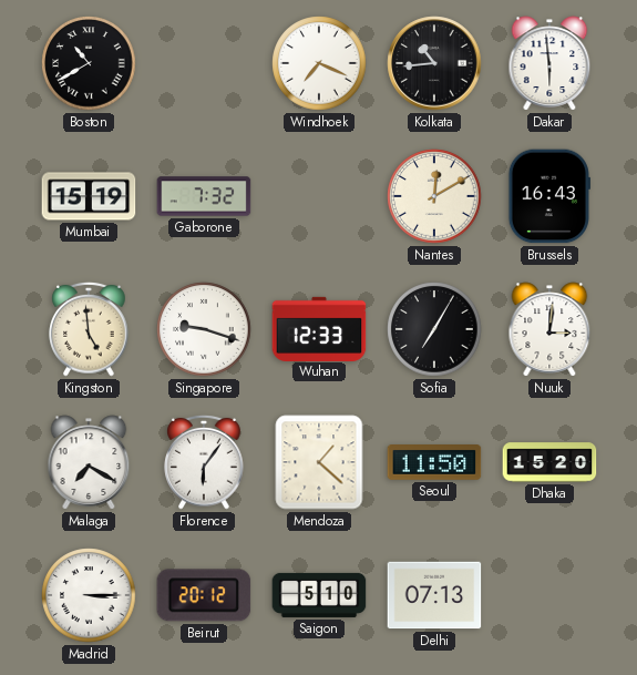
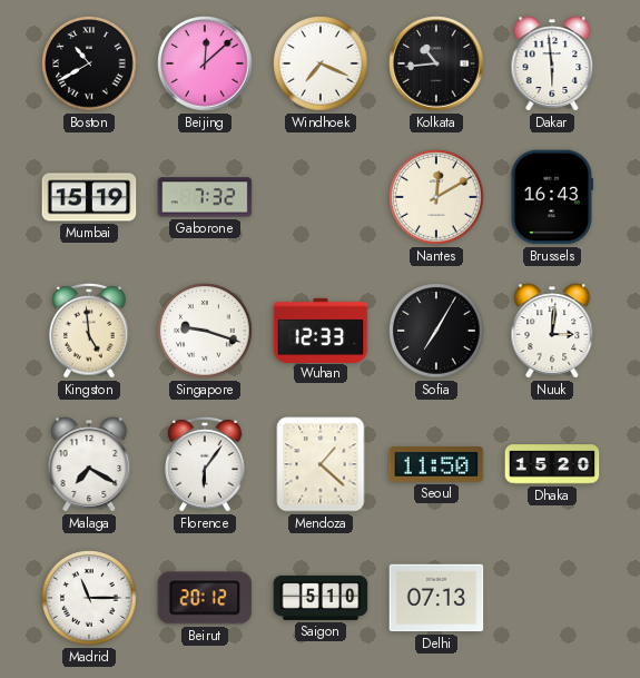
Beijing: none -> 12:08
Madrid: 3:15 -> 11:15
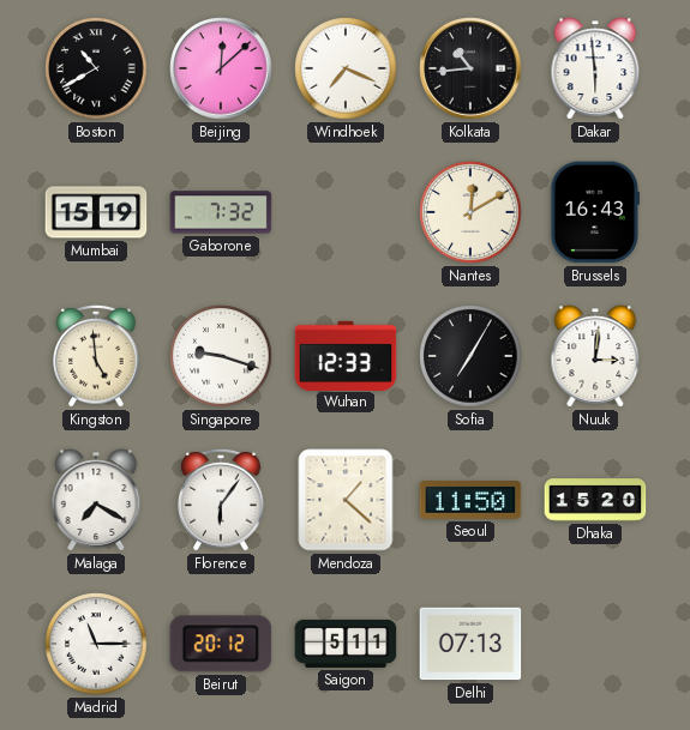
Saigon: 5:10 -> 5:11
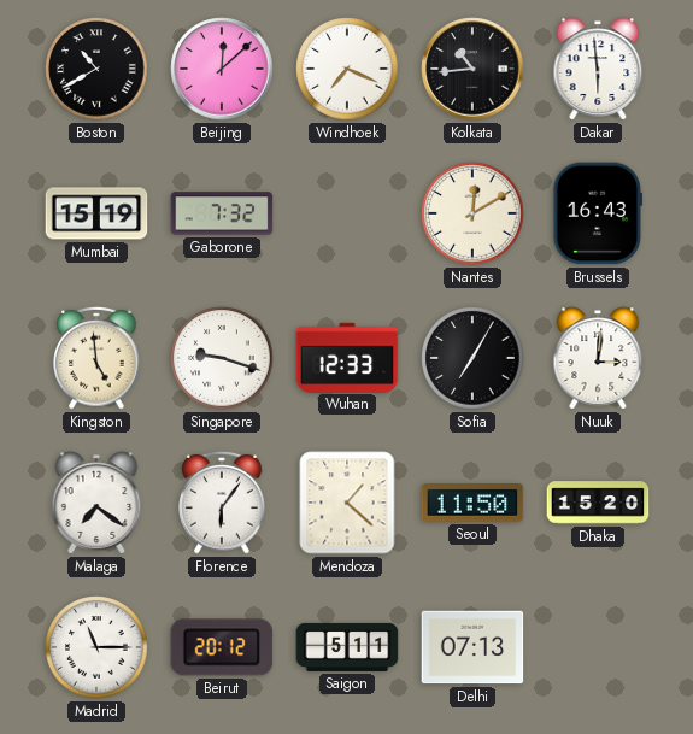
Malaga: 7:20 -> 7:21
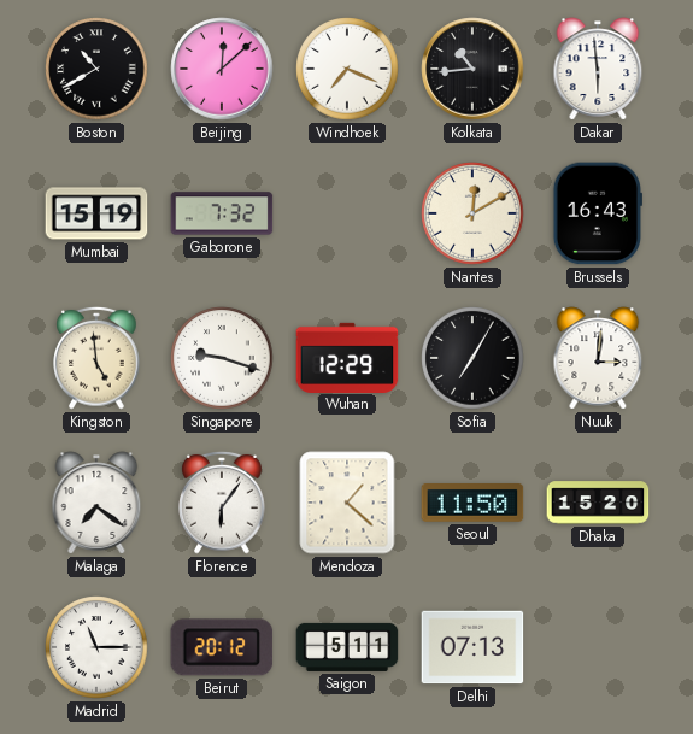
Wuhan: 12:33 -> 12:29
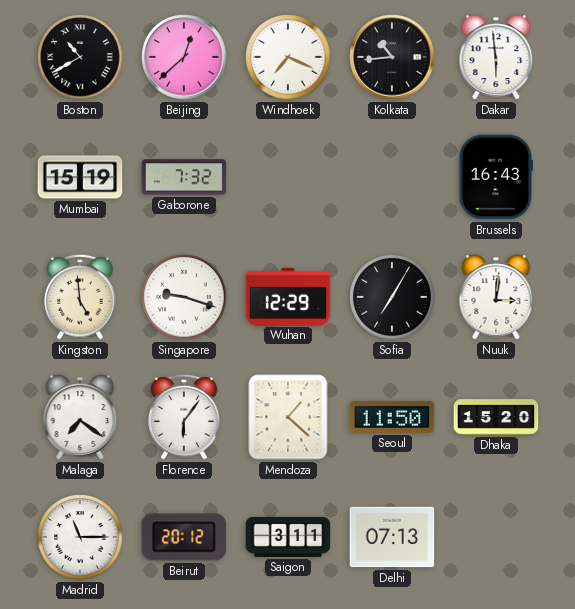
Beijing: 12:08 -> 12:38
Nantes: 12:10 -> none
Saigon: 5:11 -> 3:11
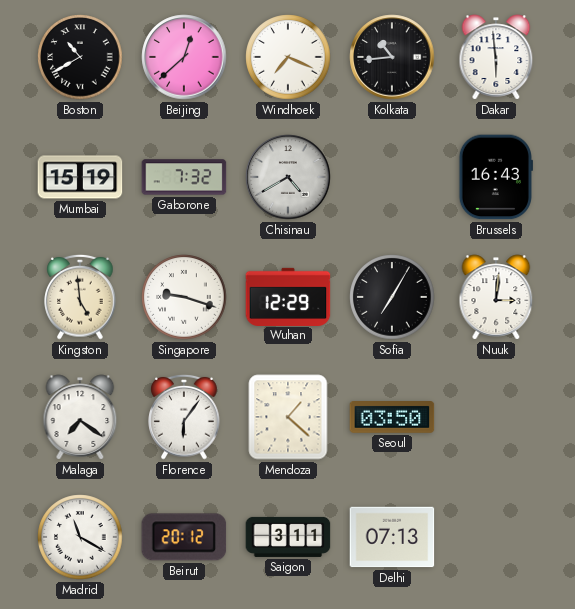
Chisinau: none -> 4:40
Seoul: 11:50 -> 03:50
Dhaka: 15:20 -> none
Madrid: 11:15 -> 11:20
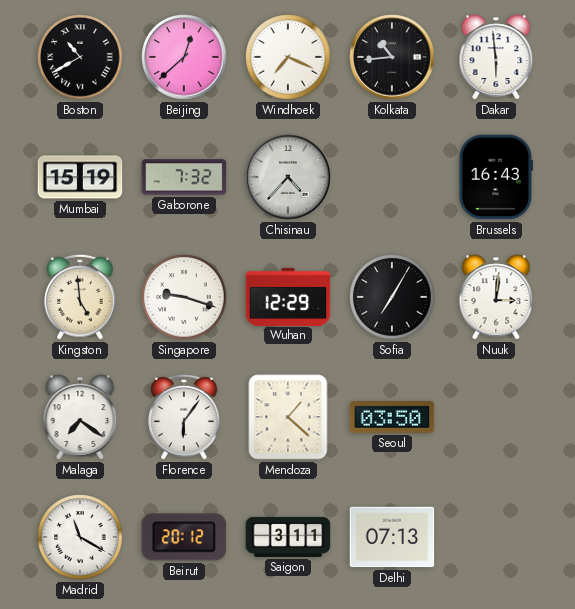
Chisinau: 4:40 -> 4:37
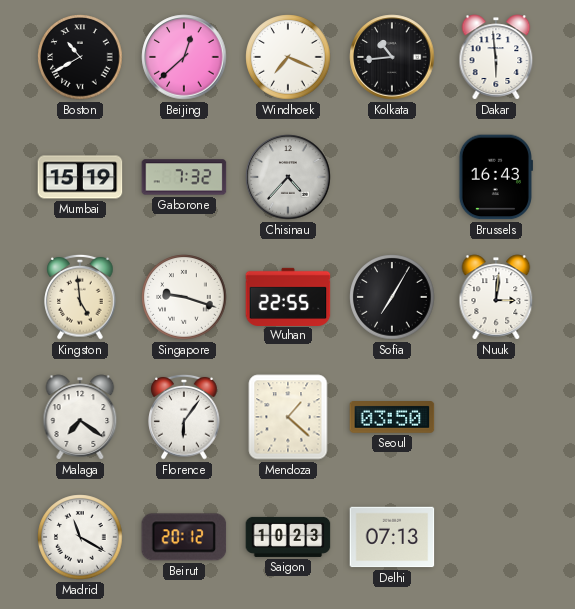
Wuhan: 12:29 -> 22:55
Saigon: 3:11 -> 10:23
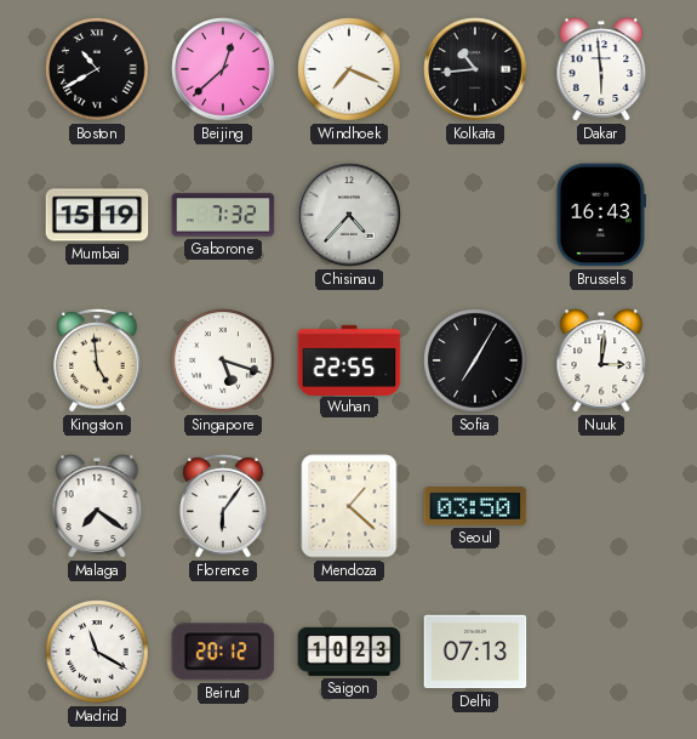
Singapore: 9:18 -> 5:18
